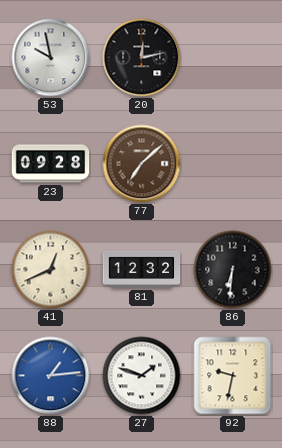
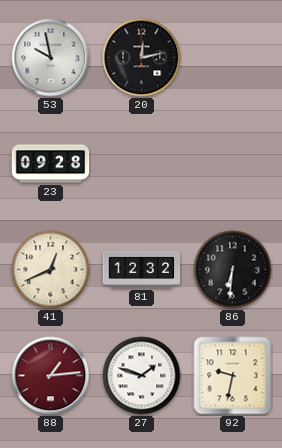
77: 7:08 -> none
88 dial: blue -> burgundy
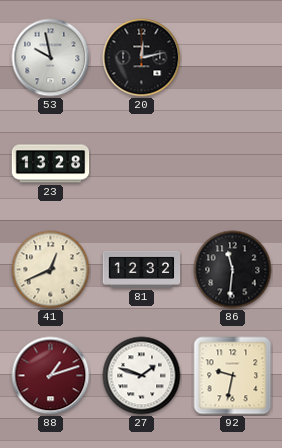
23: 09:28 -> 13:28
86: 6:31 -> 11:31
88: 1:14 -> 1:12
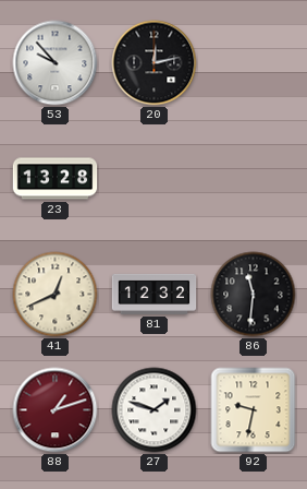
53: 9:58 -> 9:53
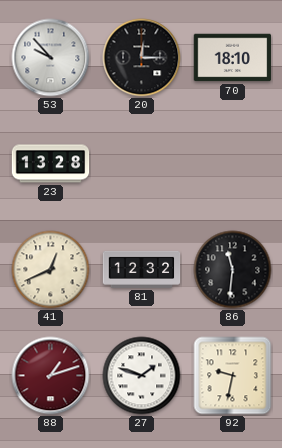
20: 12:13 -> 12:15
70: none -> 18:10
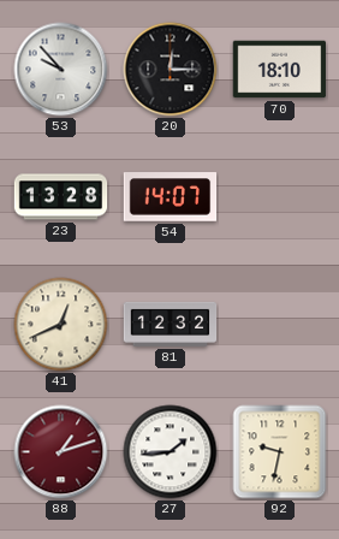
54: none -> 14:07
86: 11:31 -> none
27: 1:48 -> 1:44
